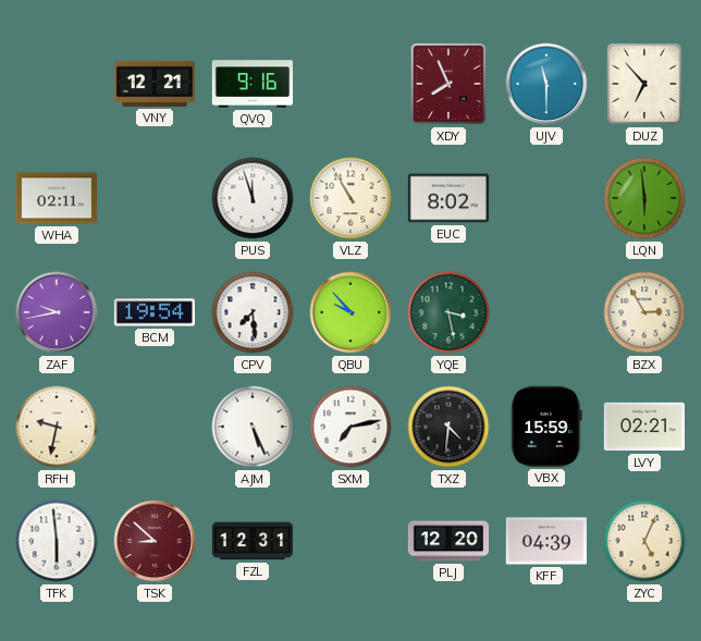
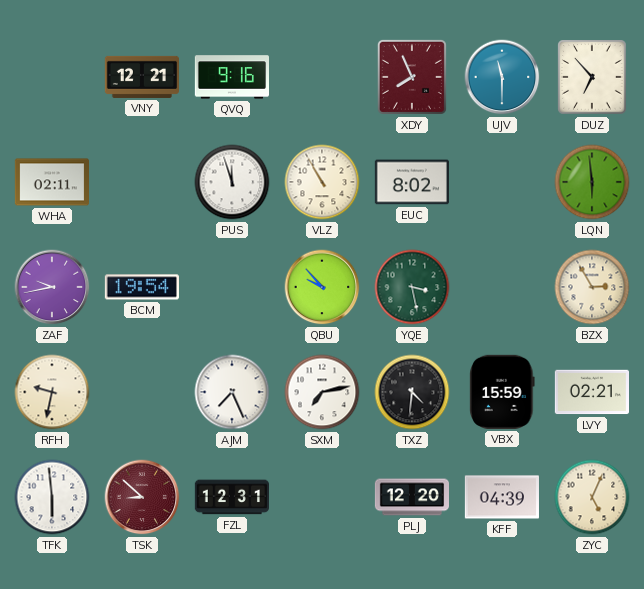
CPV: 7:29 -> none
AJM: 5:26 -> 7:26
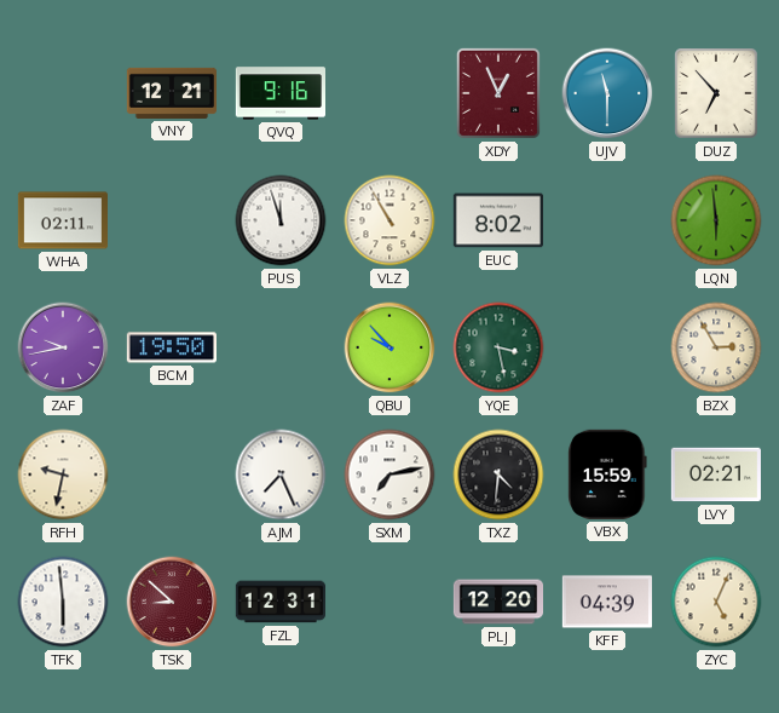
XDY: 7:56 -> 12:56
BCM: 19:54 -> 19:50
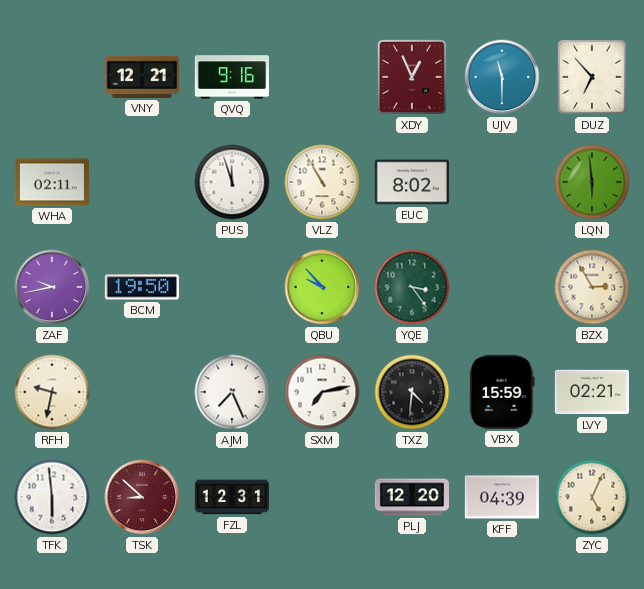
YQE: 3:28 -> 3:24
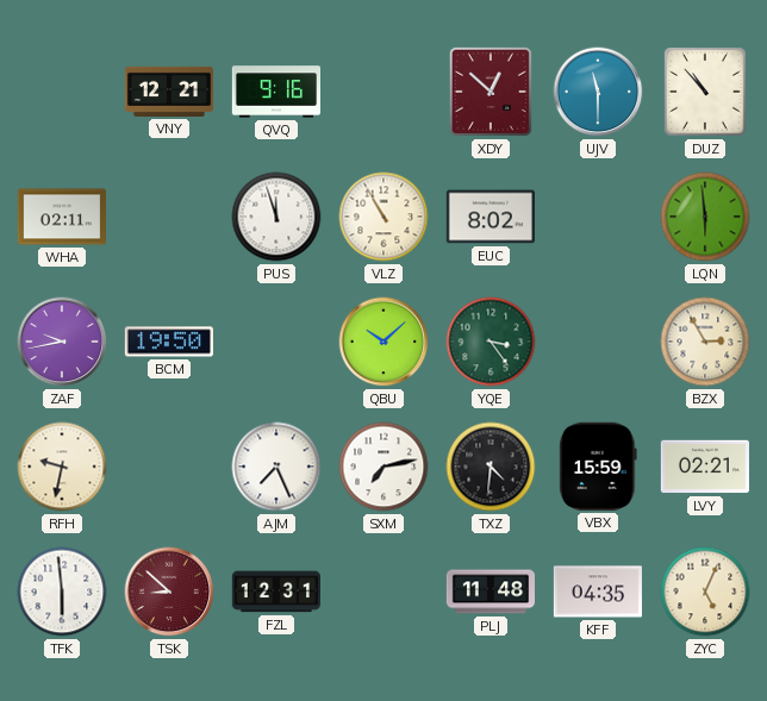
XDY: 12:56 -> 12:52
DUZ: 6:53 -> 10:53
QBU: 9:53 -> 10:08
PLJ: 12:20 -> 11:48
KFF: 04:39 -> 04:35
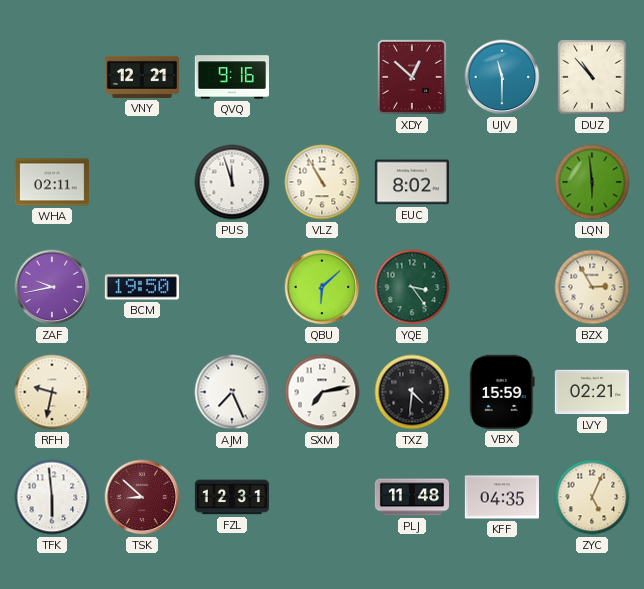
QBU: 10:08 -> 6:08
